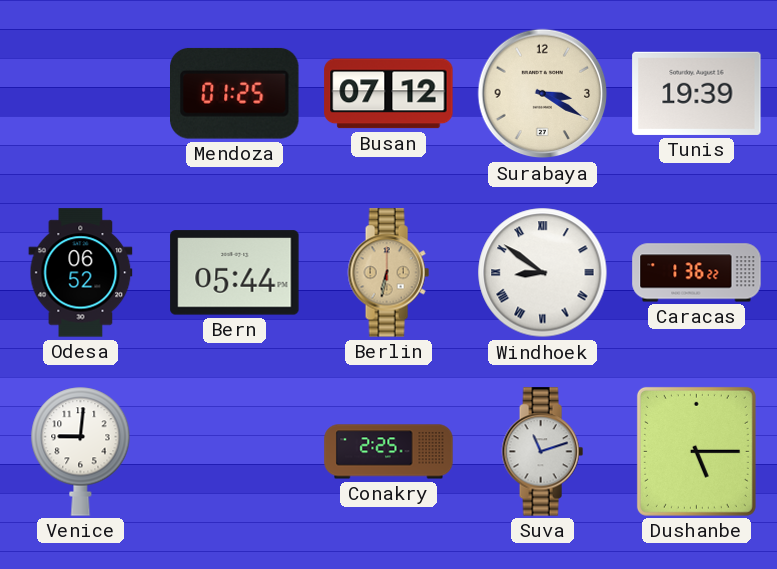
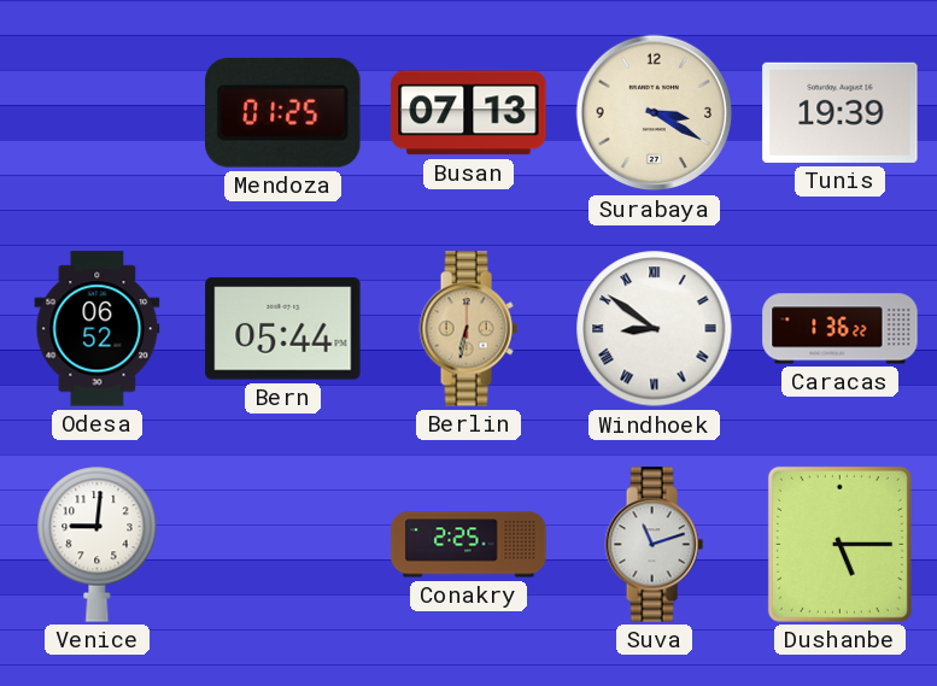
Busan: 07:12 -> 07:13
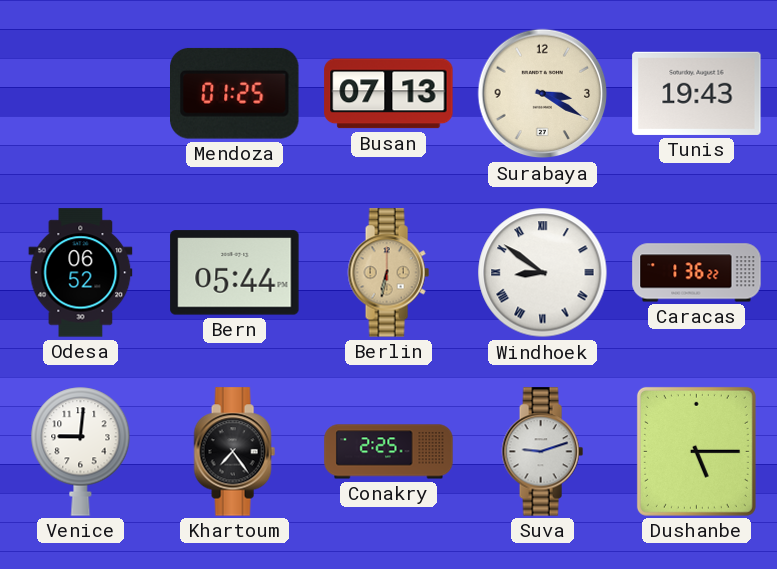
Tunis: 19:39 -> 19:43
Khartoum: none -> 7:24
Suva: 11:12 -> 9:12
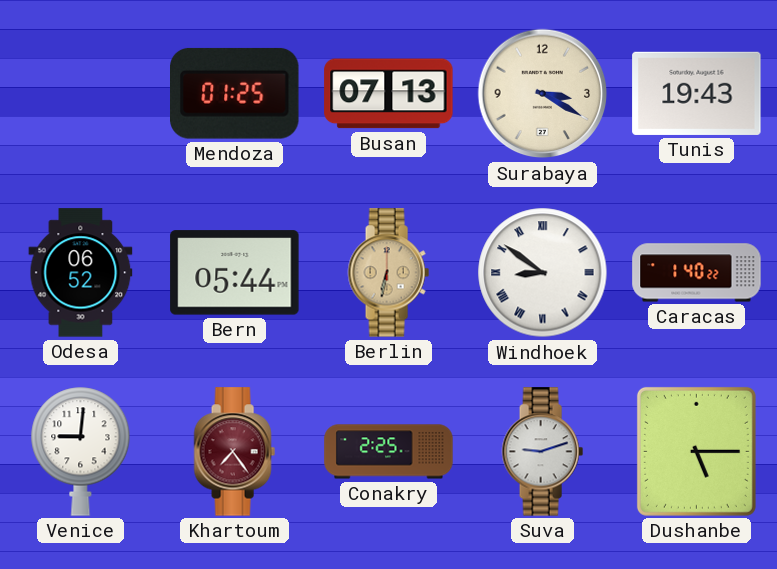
Caracas: 1:36 -> 1:40
Khartoum dial: black -> burgundy
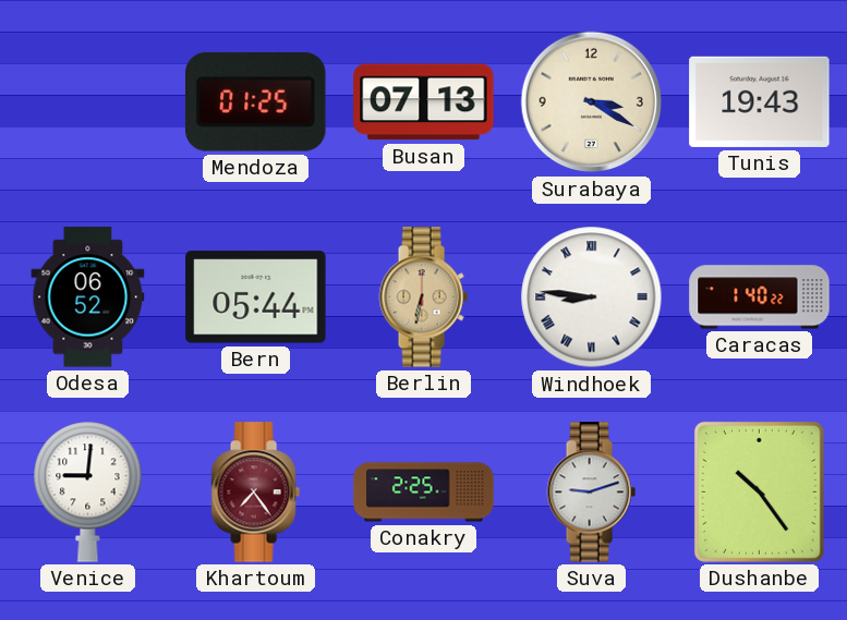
Windhoek: 8:51 -> 8:46
Dushanbe: 5:15 -> 10:24
